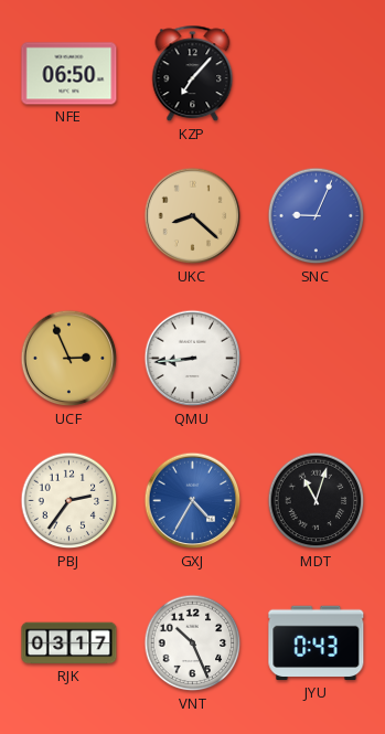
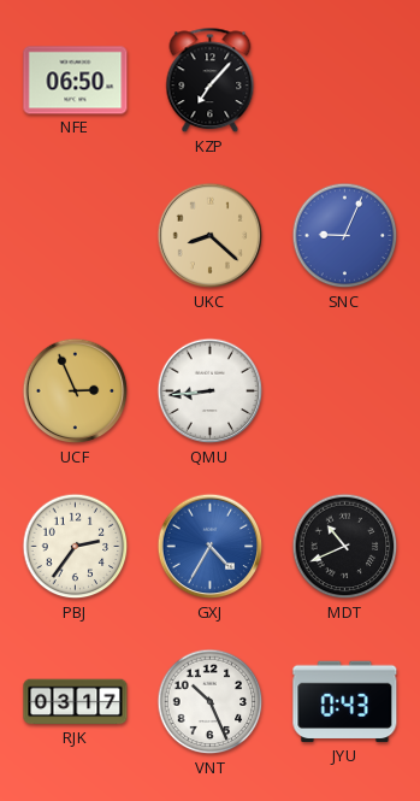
MDT: 11:03 -> 10:41
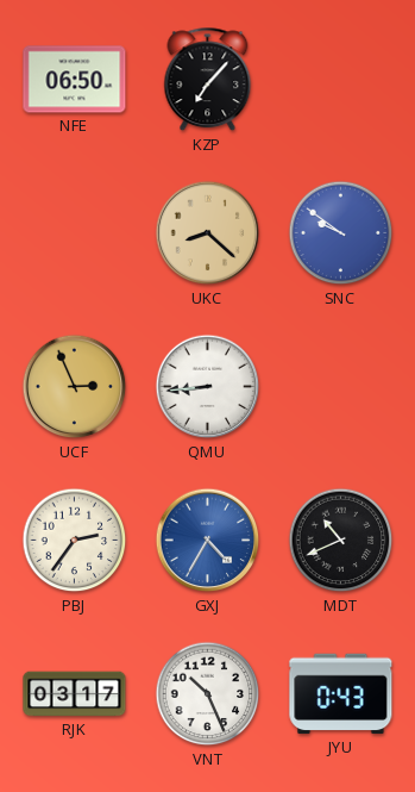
SNC: 9:04 -> 9:51
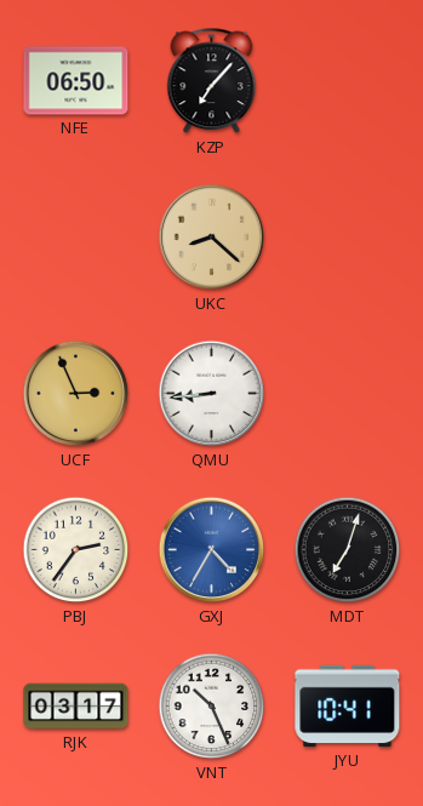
SNC: 9:51 -> none
MDT: 10:41 -> 7:03
JYU: 0:43 -> 10:41
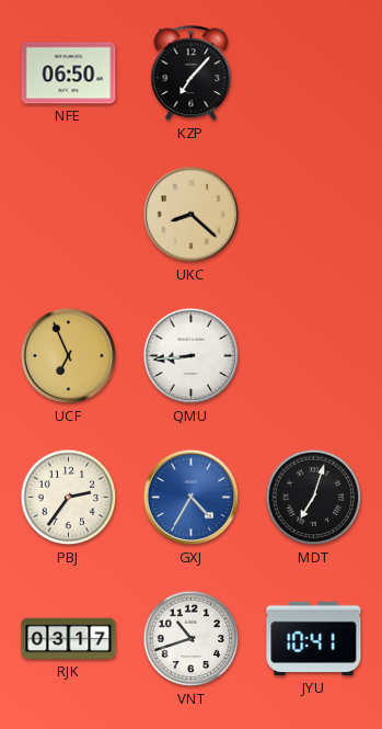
UCF: 2:56 -> 6:56
VNT: 10:26 -> 10:42
